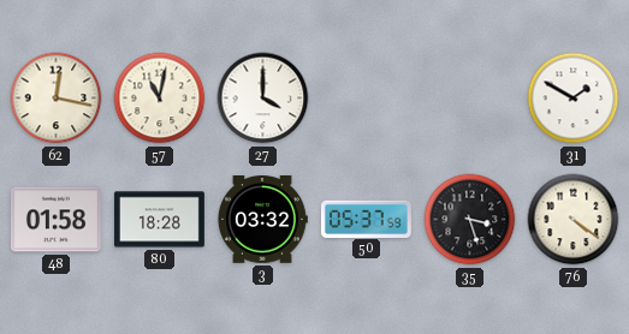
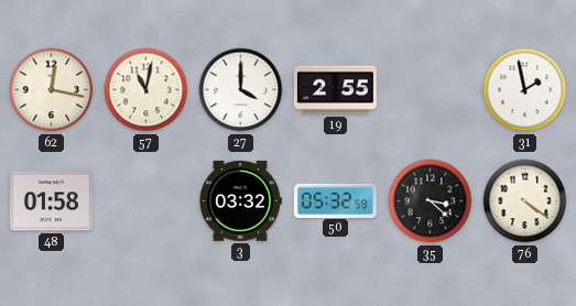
19: none -> 2:55
31: 1:50 -> 1:58
80: 18:28 -> none
50: 05:37 -> 05:32
35: 3:27 -> 3:22
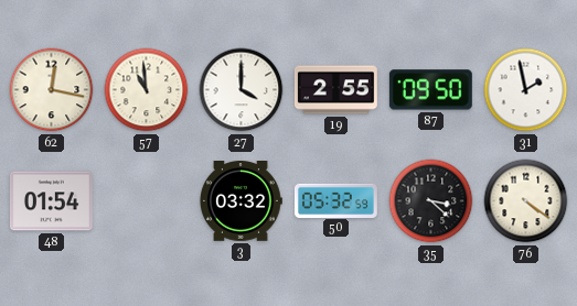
57: 11:02 -> 10:59
87: none -> 09:50
48: 01:58 -> 01:54
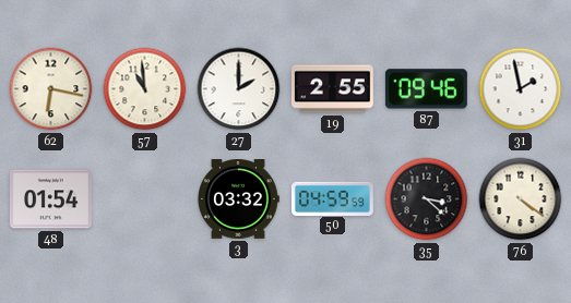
62: 12:17 -> 6:17
27: 4:00 -> 2:00
87: 09:50 -> 09:46
50: 05:32 -> 04:59
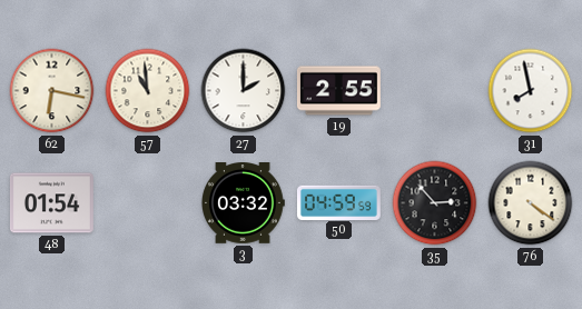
87: 09:46 -> none
31: 1:58 -> 7:58
35: 3:22 -> 2:53
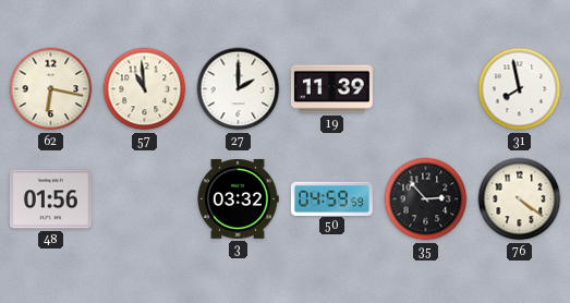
19: 2:55 -> 11:39
48: 01:54 -> 01:56
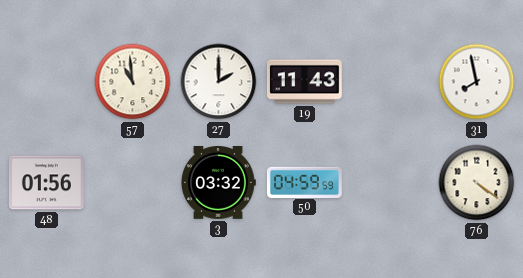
62: 6:17 -> none
19: 11:39 -> 11:43
35: 2:53 -> none
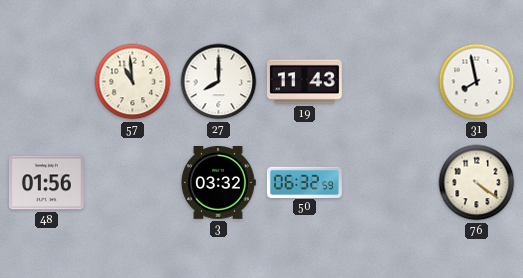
27: 2:00 -> 8:00
50: 04:59 -> 06:32
